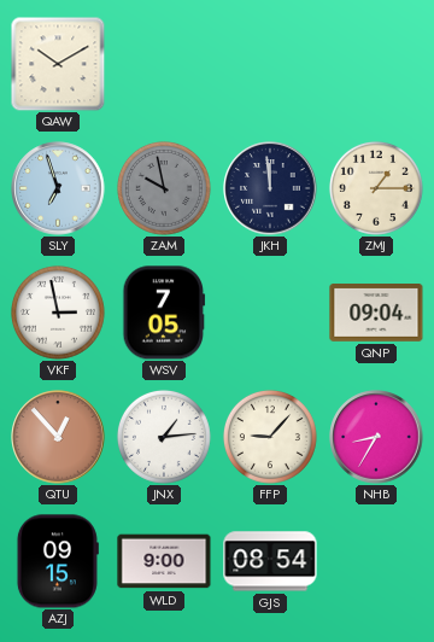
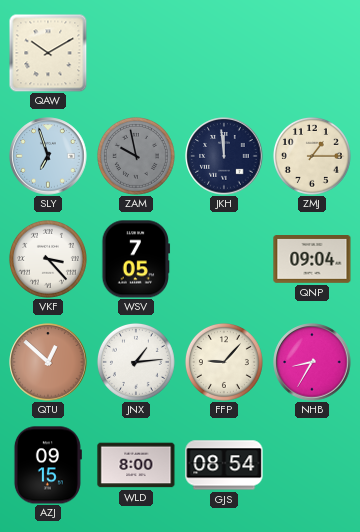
VKF: 2:58 -> 3:23
QTU: 12:53 -> 12:52
WLD: 9:00 -> 8:00
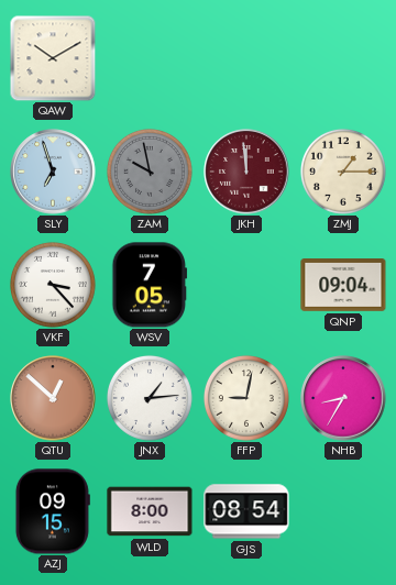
JKH dial: navy -> burgundy
FFP: 9:07 -> 9:02
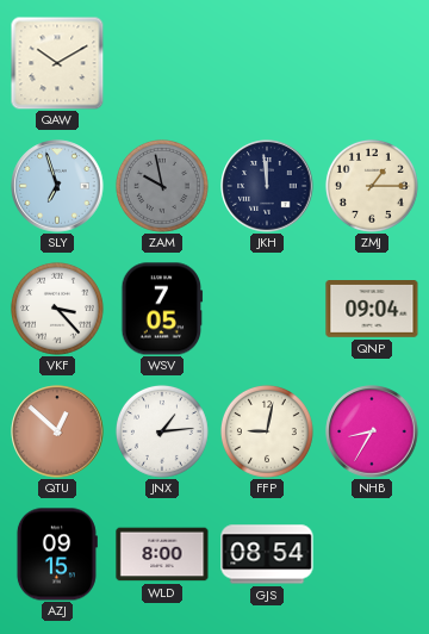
JKH dial: burgundy -> navy
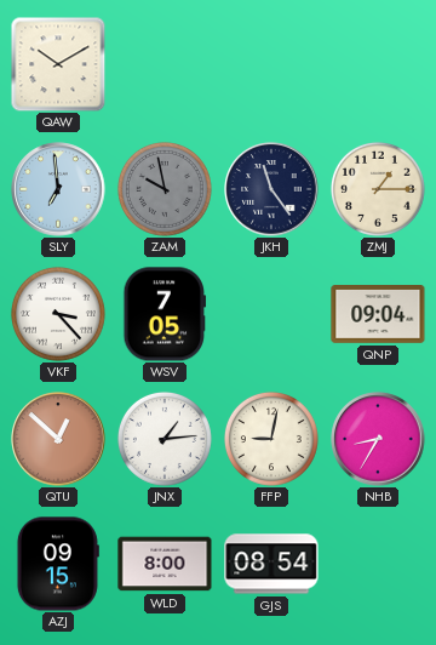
SLY: 6:57 -> 6:59
JKH: 11:59 -> 11:24
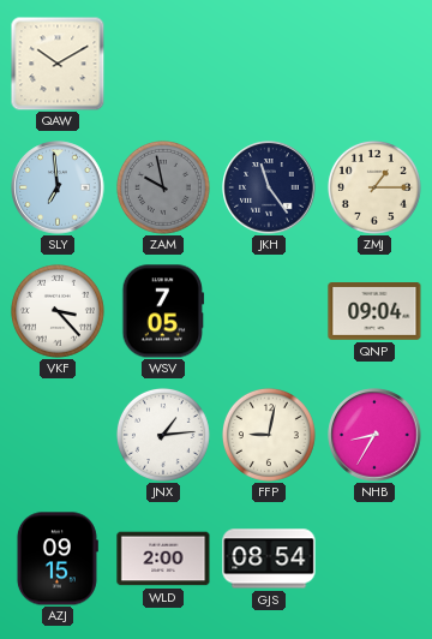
QTU: 12:52 -> none
WLD: 8:00 -> 2:00
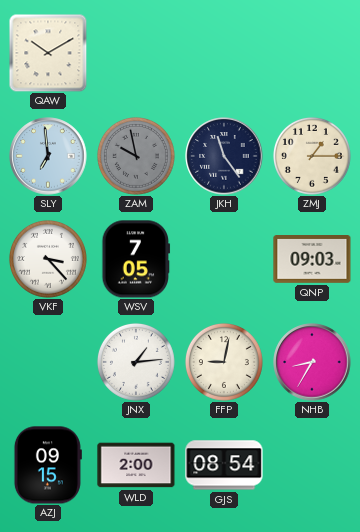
QNP: 09:04 -> 09:03
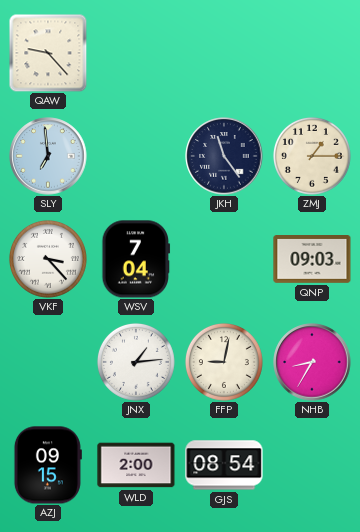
QAW: 10:10 -> 9:23
ZAM: 9:58 -> none
WSV: 7:05 -> 7:04
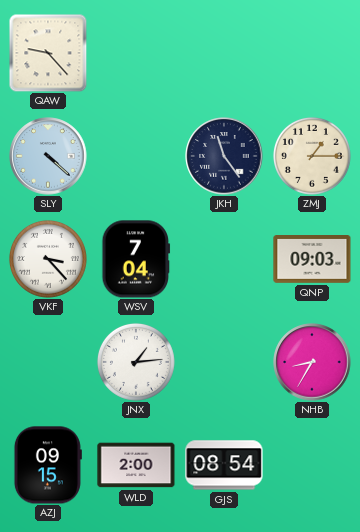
SLY: 6:59 -> 4:22
FFP: 9:02 -> none
